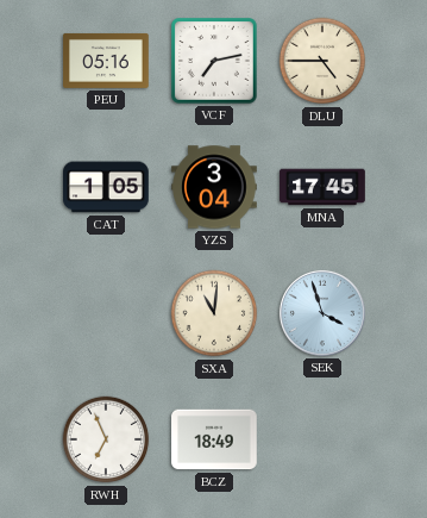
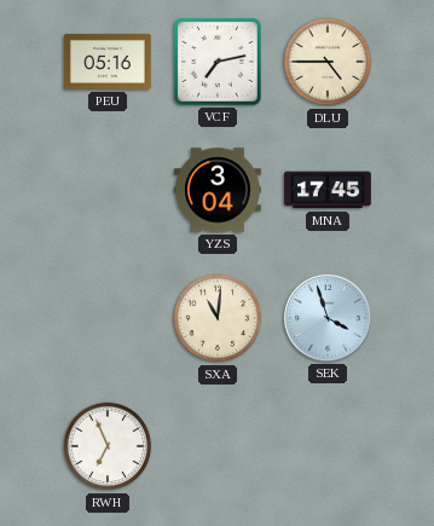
CAT: 1:05 -> none
BCZ: 18:49 -> none
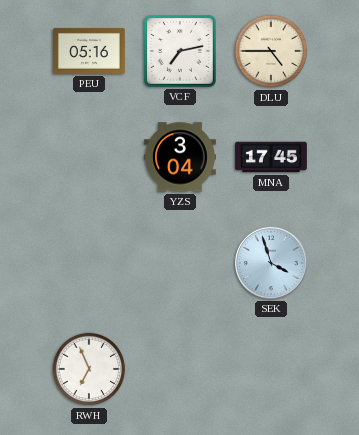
SXA: 11:01 -> none
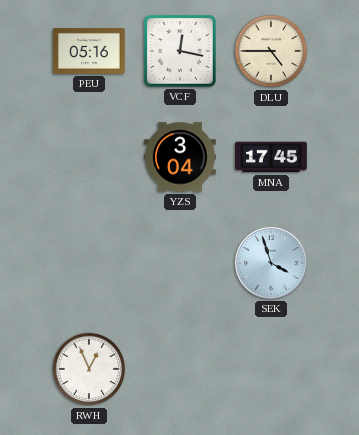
VCF: 7:13 -> 12:17
RWH: 6:56 -> 12:56
